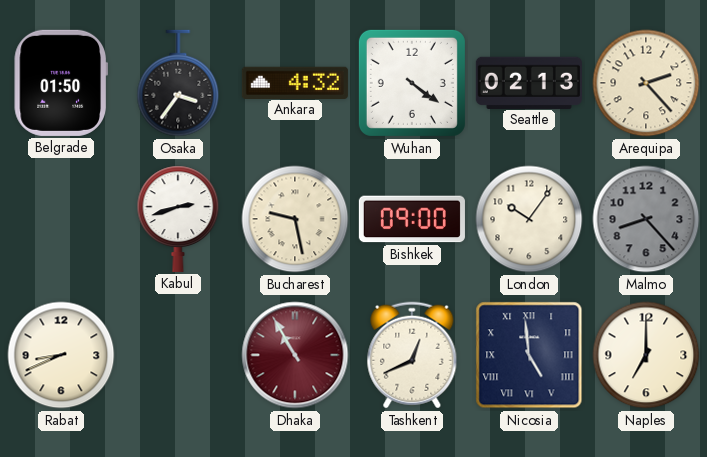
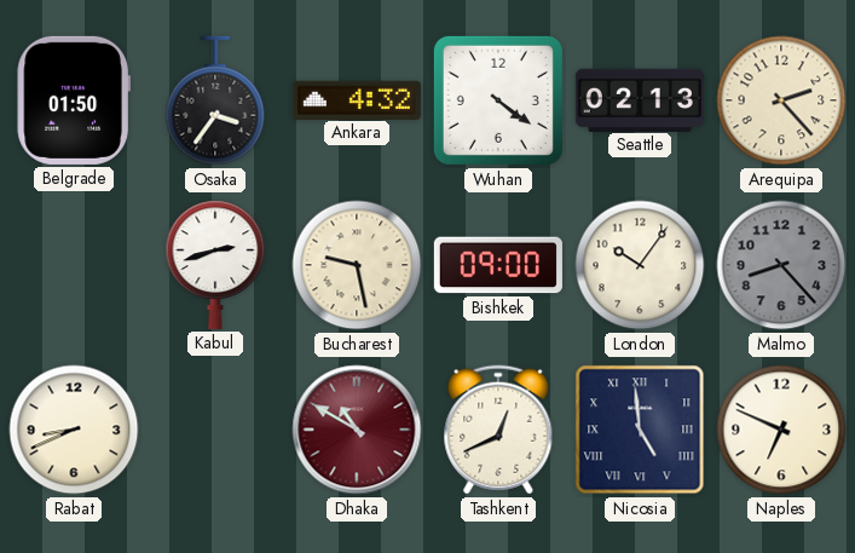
Dhaka: 10:55 -> 10:50
Naples: 7:00 -> 6:49
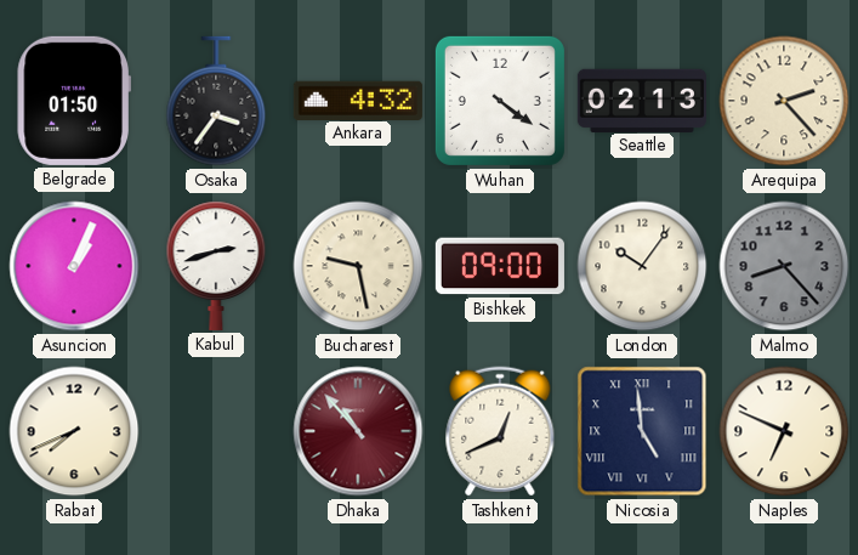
Asuncion: none -> 1:04
Rabat: 8:41 -> 7:41
Dhaka: 10:50 -> 10:53
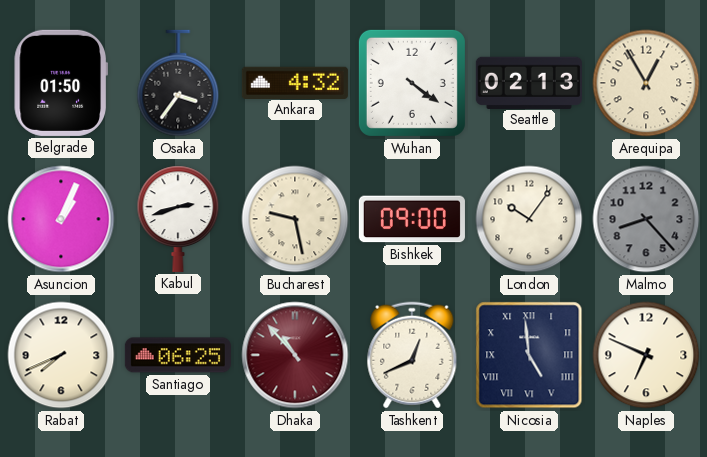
Arequipa: 2:23 -> 12:55
Santiago: none -> 06:25
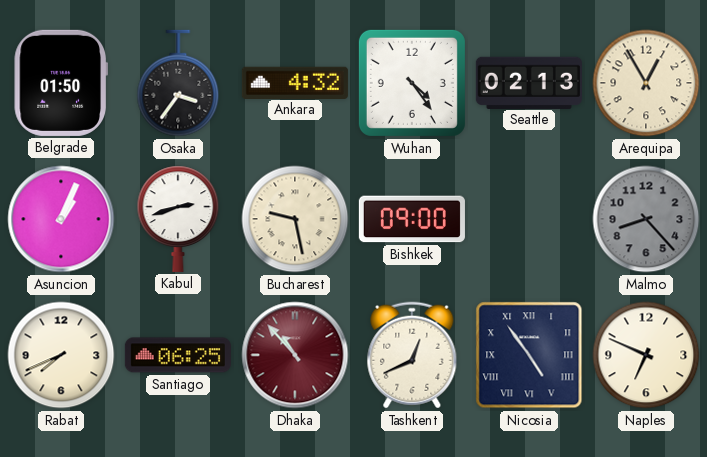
Wuhan: 4:21 -> 4:24
London: 10:06 -> none
Nicosia: 4:59 -> 4:54
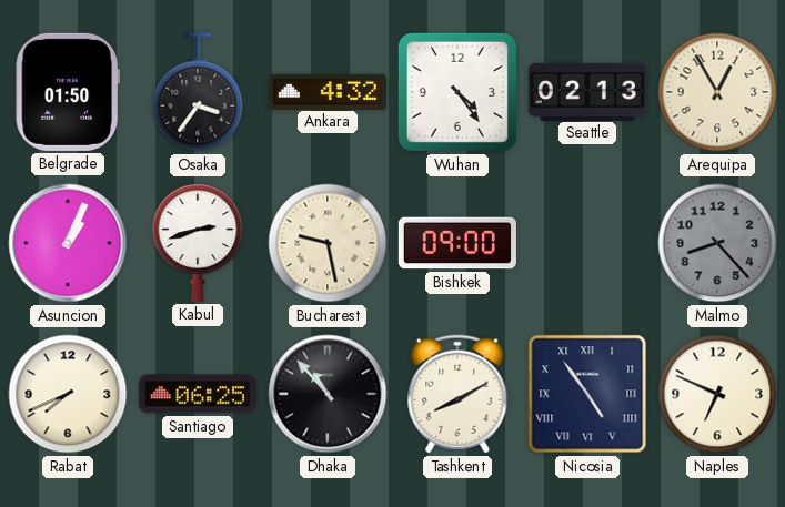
Dhaka dial: burgundy -> black
Tashkent: 12:41 -> 8:10
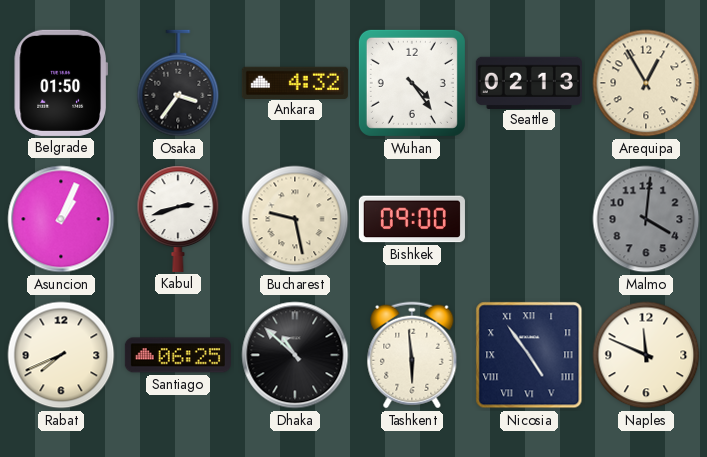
Malmo: 8:23 -> 4:01
Dhaka: 10:53 -> 10:52
Tashkent: 8:10 -> 5:59
Naples: 6:49 -> 11:49
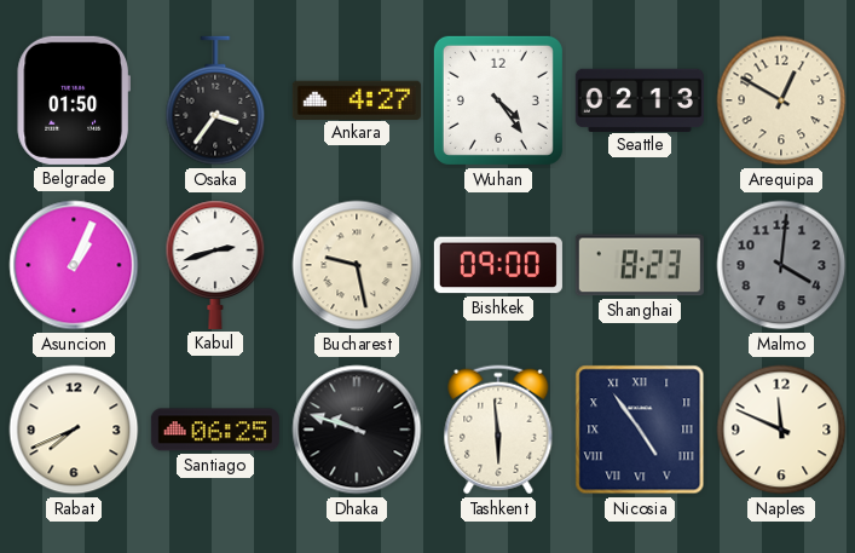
Ankara: 4:32 -> 4:27
Arequipa: 12:55 -> 12:50
Shanghai: none -> 8:23
Dhaka: 10:52 -> 9:48
